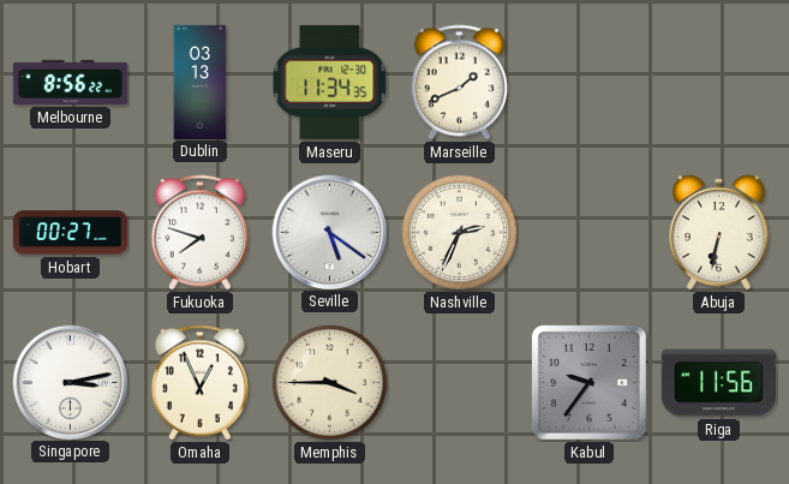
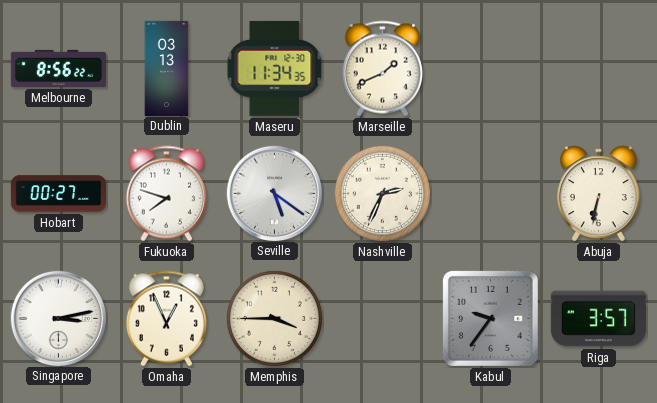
Riga: 11:56 -> 3:57
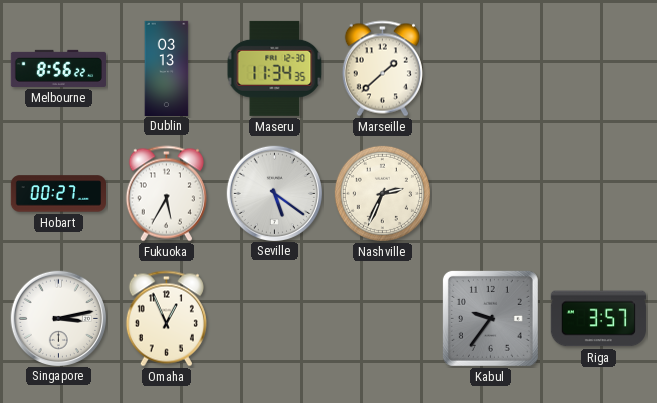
Marseille: 1:41 -> 1:38
Fukuoka: 7:48 -> 5:35
Abuja: 6:32 -> none
Memphis: 3:45 -> none
